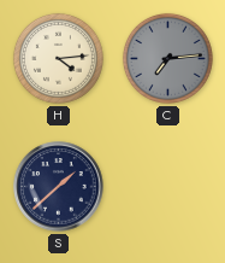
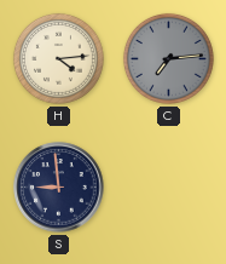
S: 1:38 -> 8:59
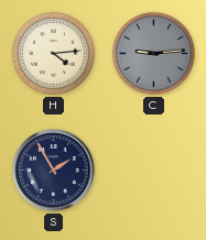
C: 7:14 -> 9:14
S: 8:59 -> 1:55
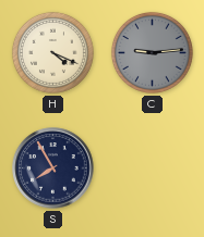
H: 4:14 -> 4:19
S: 1:55 -> 7:55
